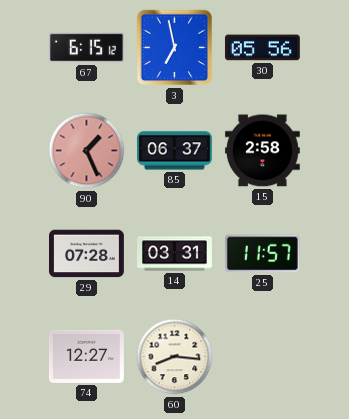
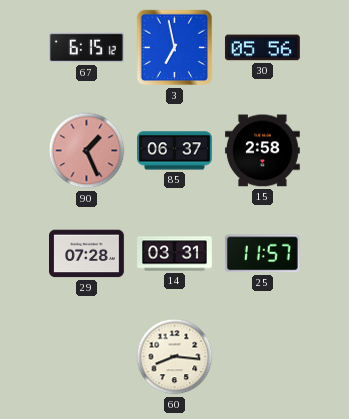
74: 12:27 -> none
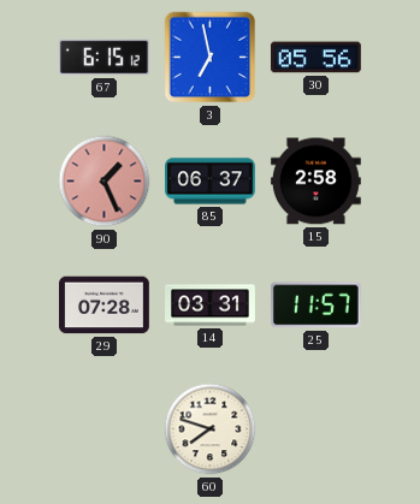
60: 8:16 -> 7:48
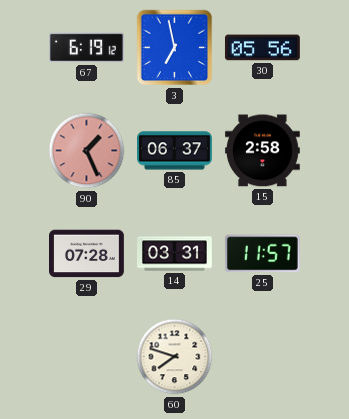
67: 6:15 -> 6:19
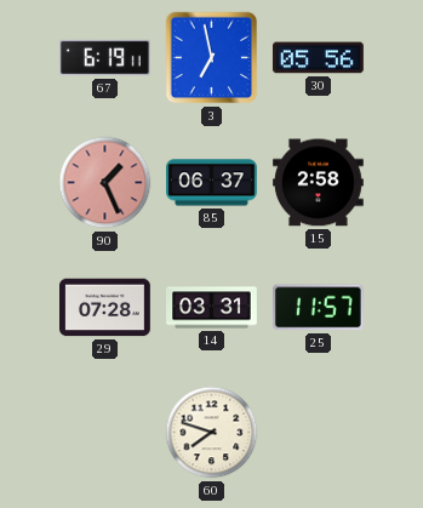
67: 6:19:12 -> 6:19:11
